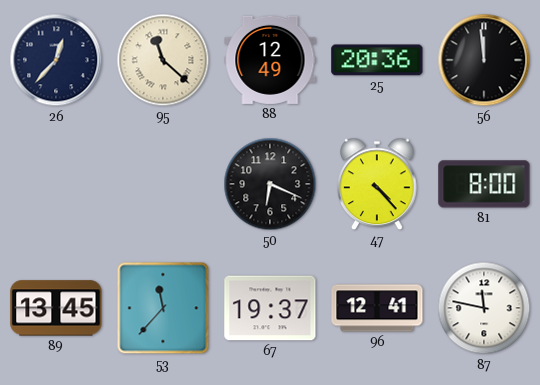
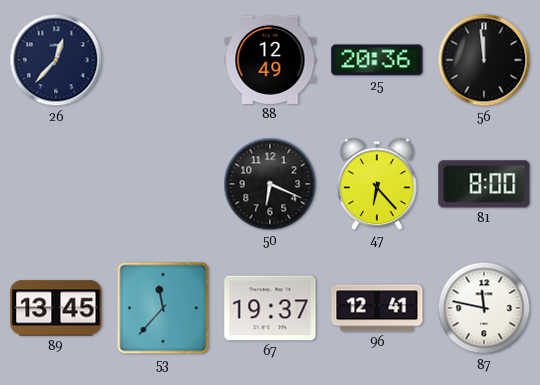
95: 11:22 -> none
47: 4:23 -> 6:23
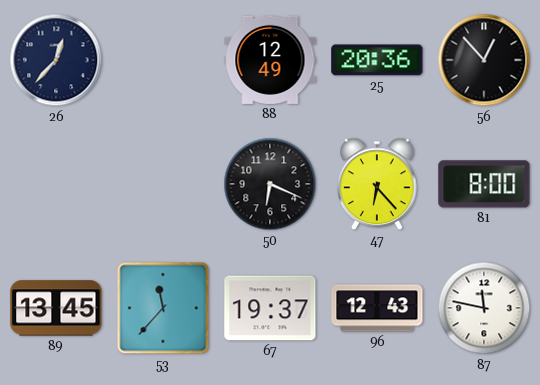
56: 11:59 -> 12:53
96: 12:41 -> 12:43
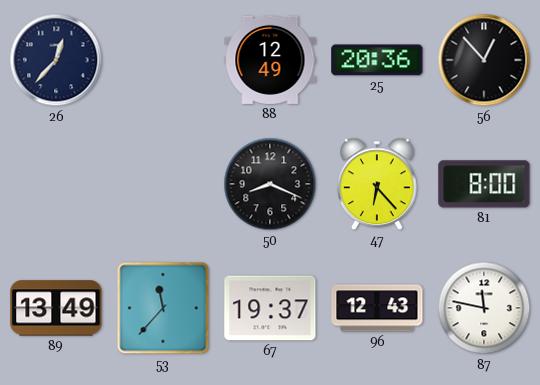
50: 6:19 -> 8:19
89: 13:45 -> 13:49
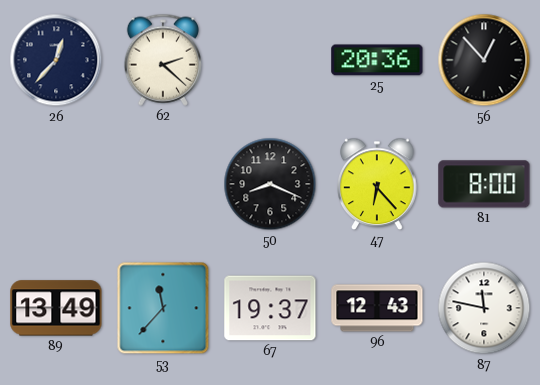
62: none -> 2:22
88: 12:49 -> none
